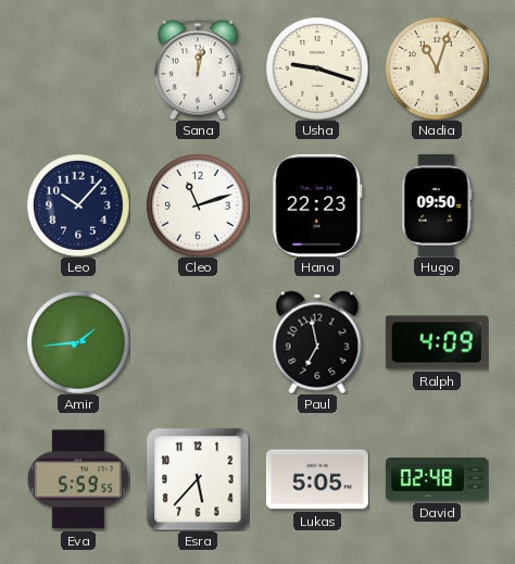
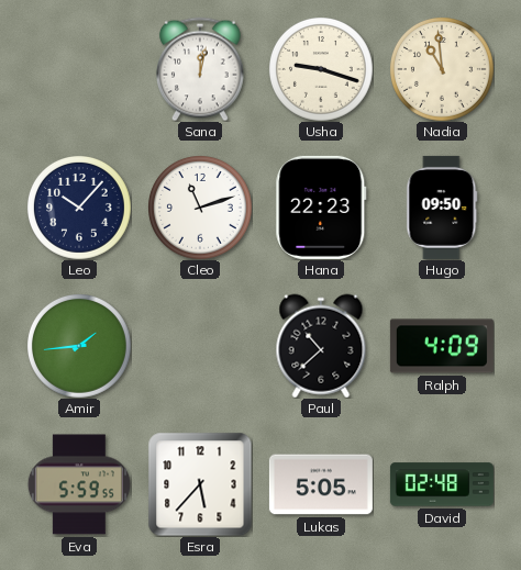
Nadia: 11:03 -> 10:59
Paul: 6:58 -> 10:38
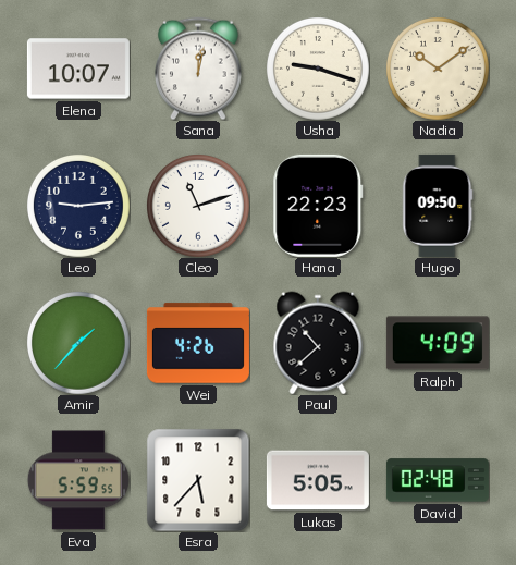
Elena: none -> 10:07
Nadia: 10:59 -> 10:09
Leo: 10:07 -> 9:14
Amir: 1:44 -> 1:37
Wei: none -> 4:26
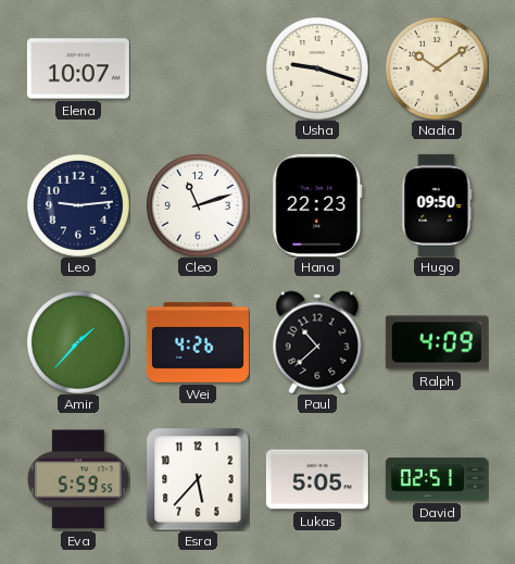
Sana: 12:02 -> none
David: 02:48 -> 02:51
